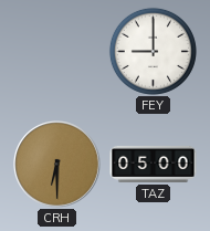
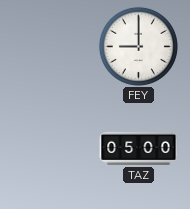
CRH: 6:30 -> none
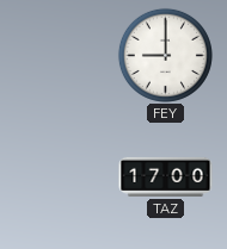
TAZ: 05:00 -> 17:00
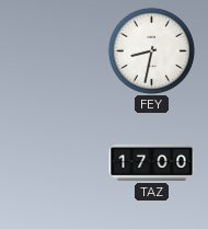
FEY: 9:00 -> 8:32
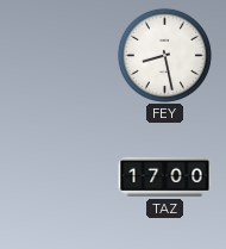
FEY: 8:32 -> 8:28
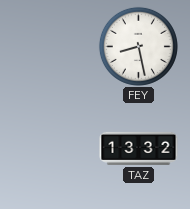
TAZ: 17:00 -> 13:32
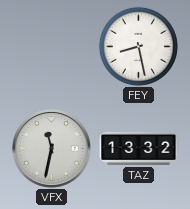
VFX: none -> 11:32
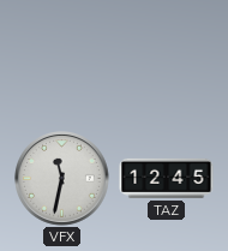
FEY: 8:28 -> none
TAZ: 13:32 -> 12:45
